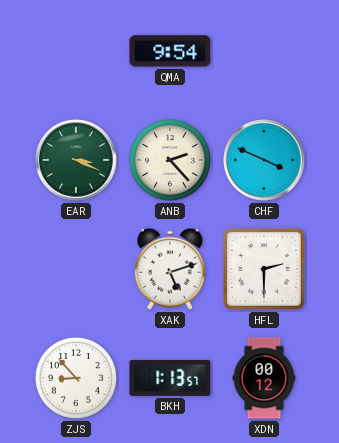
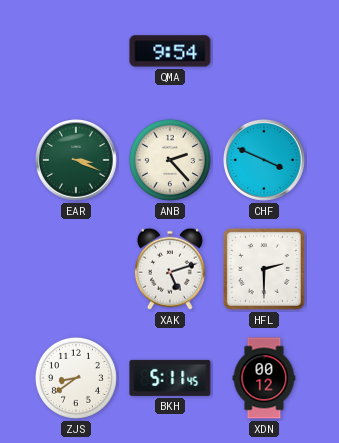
ZJS: 8:53 -> 8:39
BKH: 1:13 -> 5:11
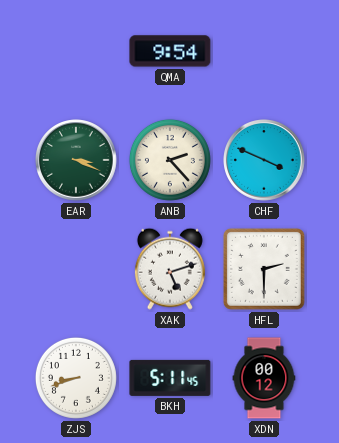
ZJS: 8:39 -> 8:42
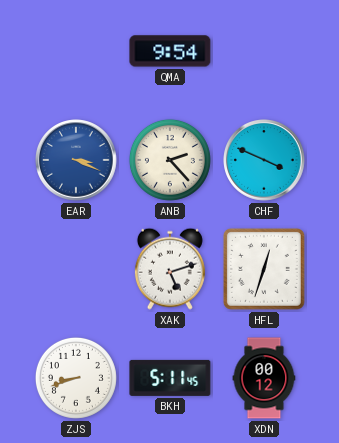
EAR dial: green -> blue
HFL: 2:30 -> 12:33
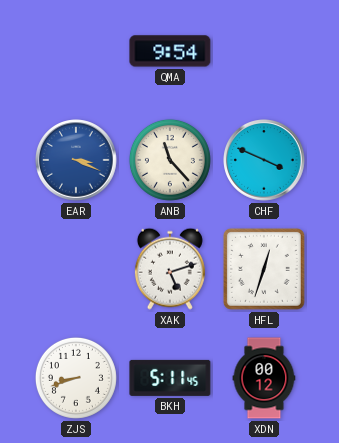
ANB: 2:23 -> 11:23
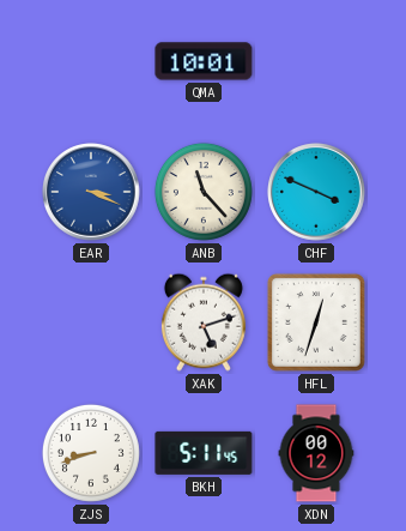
QMA: 9:54 -> 10:01
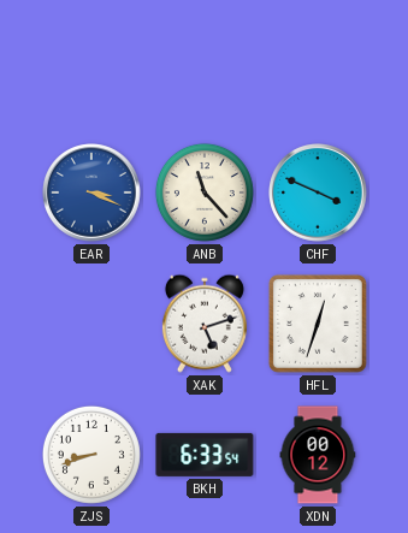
QMA: 10:01 -> none
BKH: 5:11 -> 6:33
